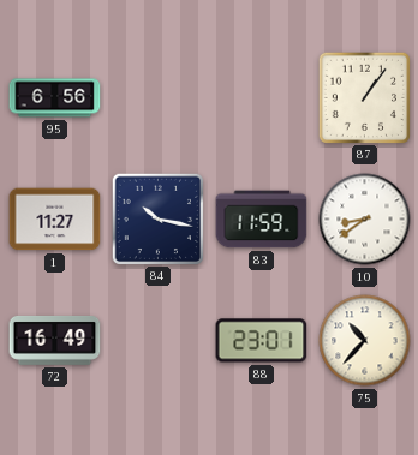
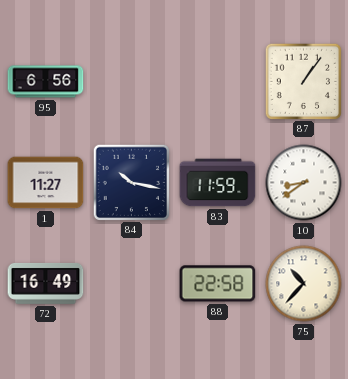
88: 23:01 -> 22:58
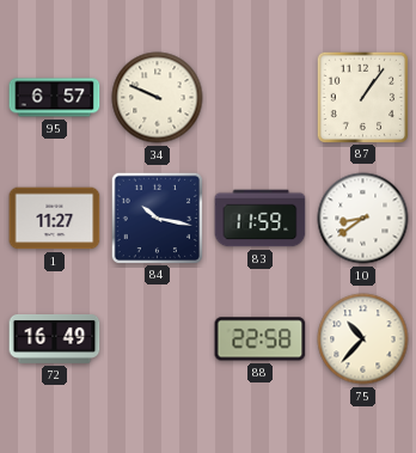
95: 6:56 -> 6:57
34: none -> 9:49
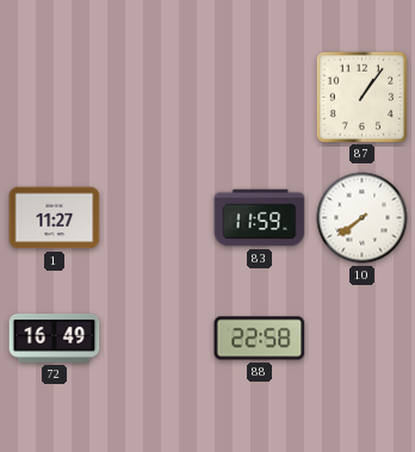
95: 6:57 -> none
34: 9:49 -> none
84: 10:17 -> none
10: 8:39 -> 7:39
75: 10:37 -> none
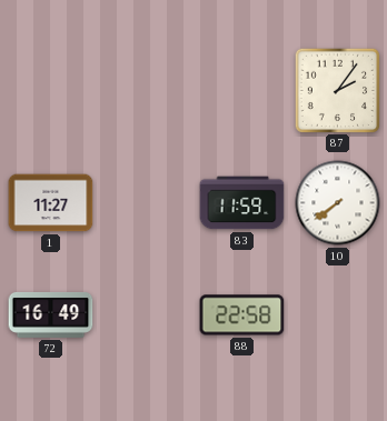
87: 1:06 -> 2:06
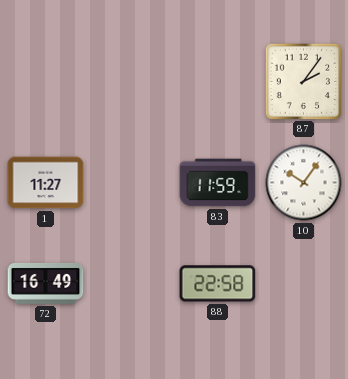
10: 7:39 -> 10:06
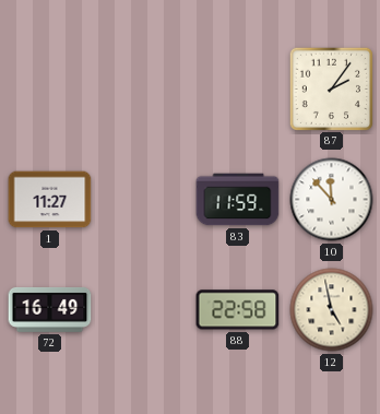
10: 10:06 -> 11:53
12: none -> 4:58
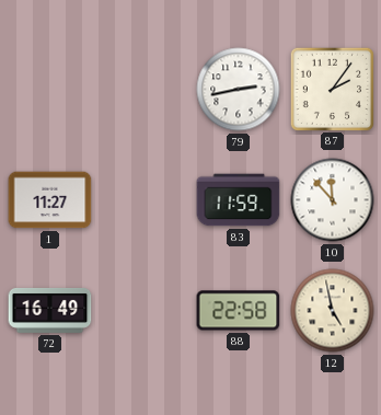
79: none -> 2:43
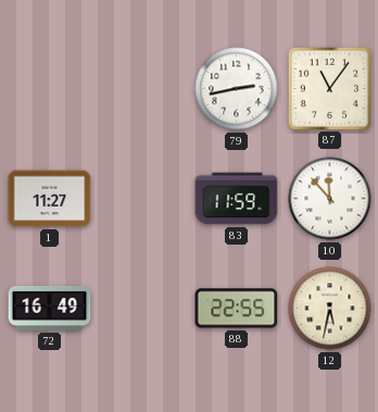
87: 2:06 -> 11:06
88: 22:58 -> 22:55
12: 4:58 -> 5:32
